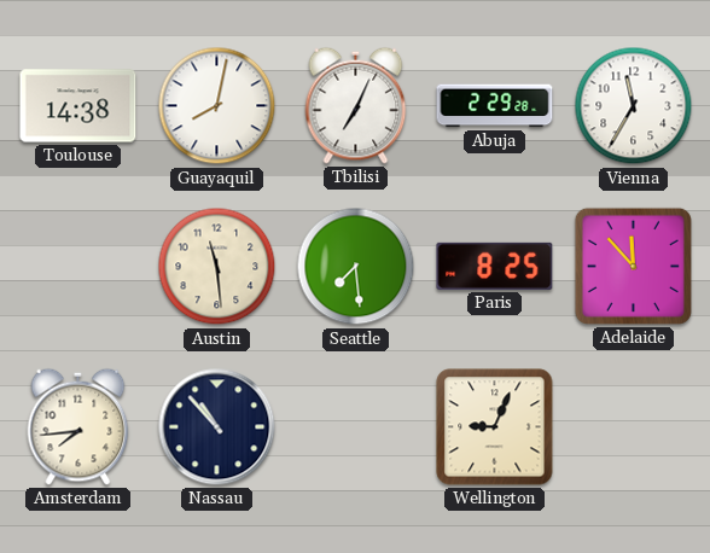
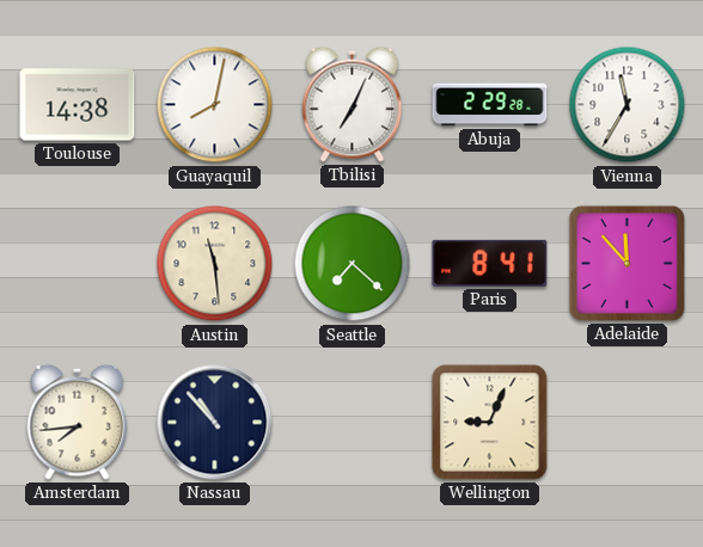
Seattle: 7:29 -> 7:22
Paris: 8:25 -> 8:41
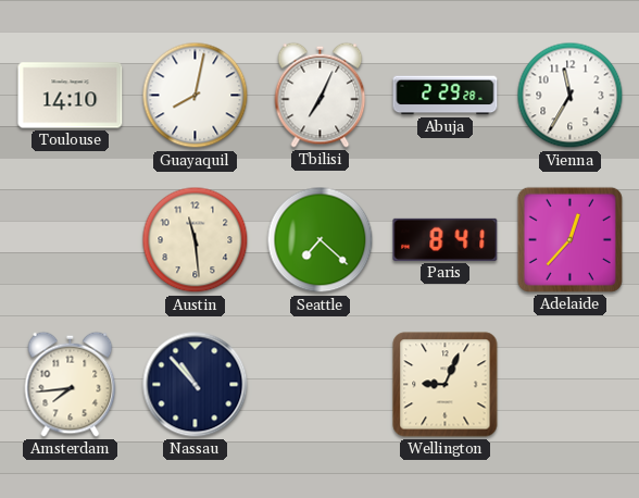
Toulouse: 14:38 -> 14:10
Adelaide: 11:53 -> 12:37
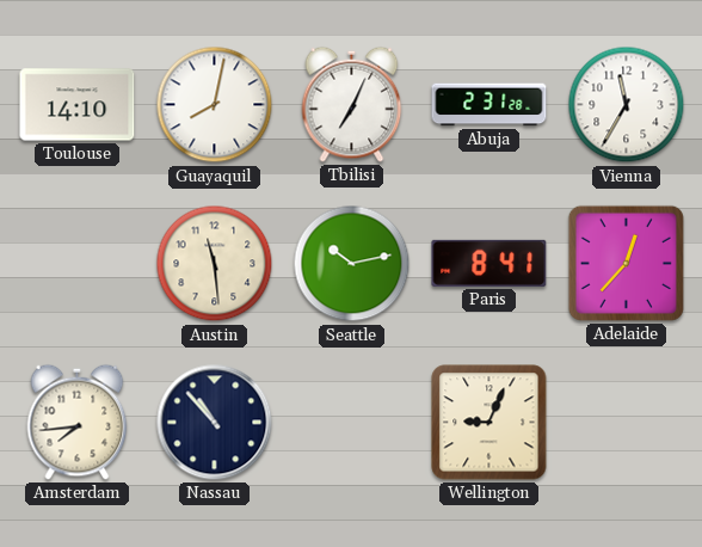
Abuja: 2:29 -> 2:31
Seattle: 7:22 -> 10:13
